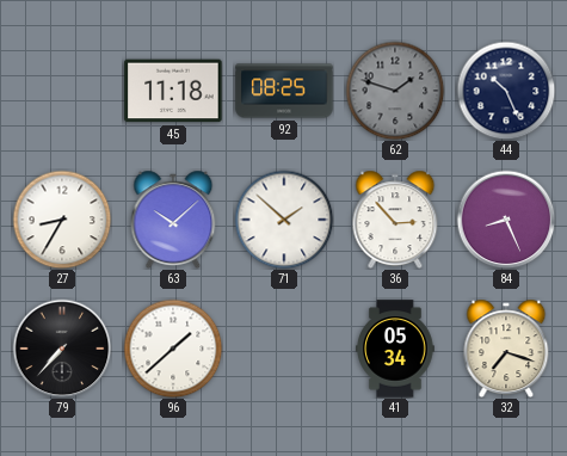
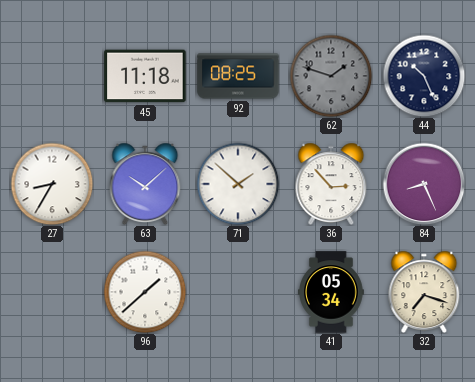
79: 7:37 -> none
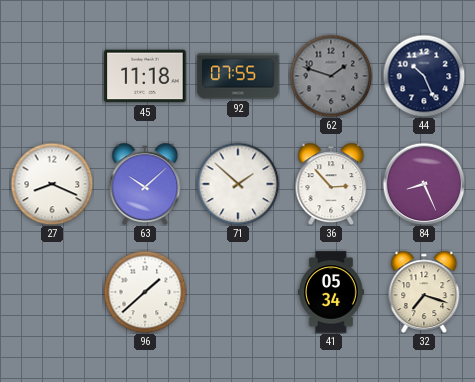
92: 08:25 -> 07:55
27: 8:35 -> 8:19
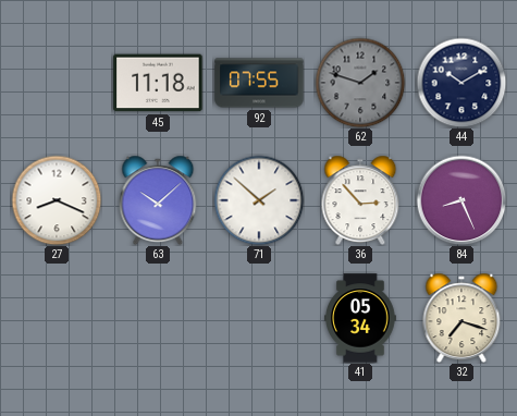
44: 10:26 -> 10:10
96: 1:38 -> none
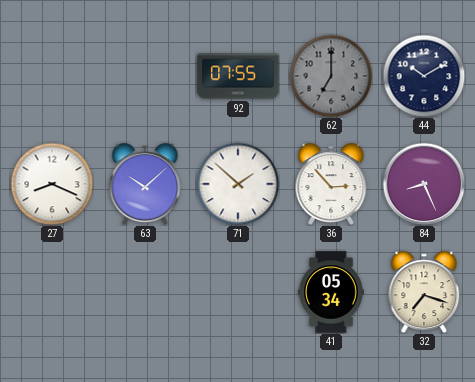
45: 11:18 -> none
62: 1:48 -> 7:00
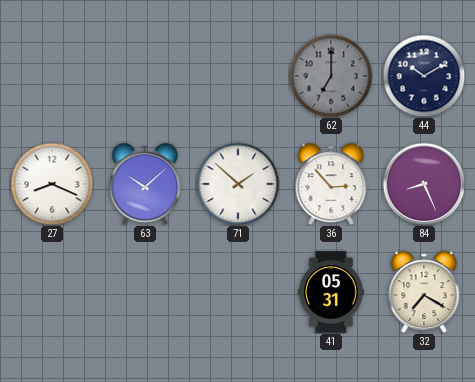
92: 07:55 -> none
41: 05:34 -> 05:31
32: 7:18 -> 7:20
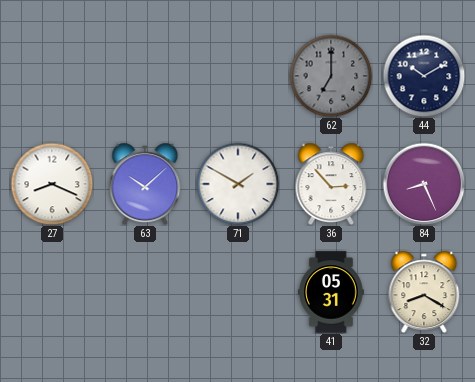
71: 1:52 -> 1:50
32: 7:20 -> 8:20
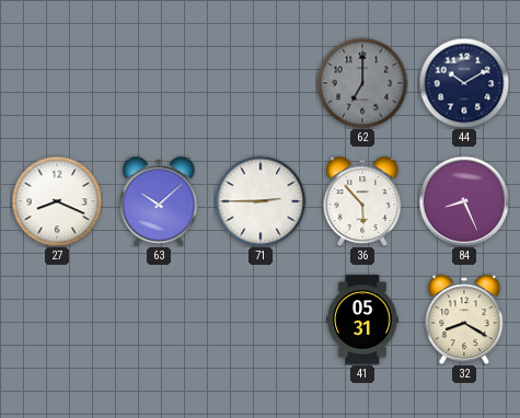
71: 1:50 -> 2:45
36: 2:53 -> 5:53
